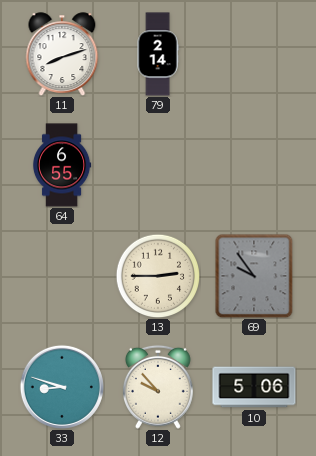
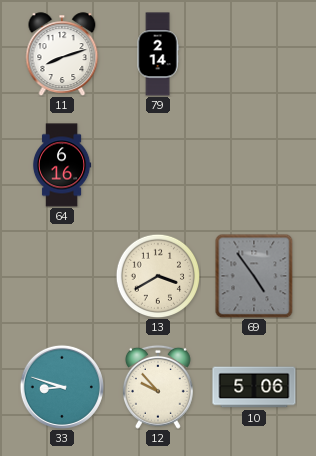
64: 6:55 -> 6:16
13: 2:45 -> 3:40
69: 9:54 -> 4:54
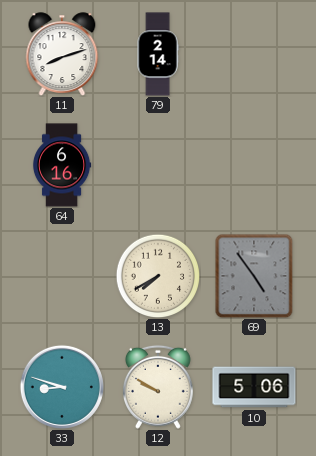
13: 3:40 -> 7:40
12: 9:53 -> 9:50
